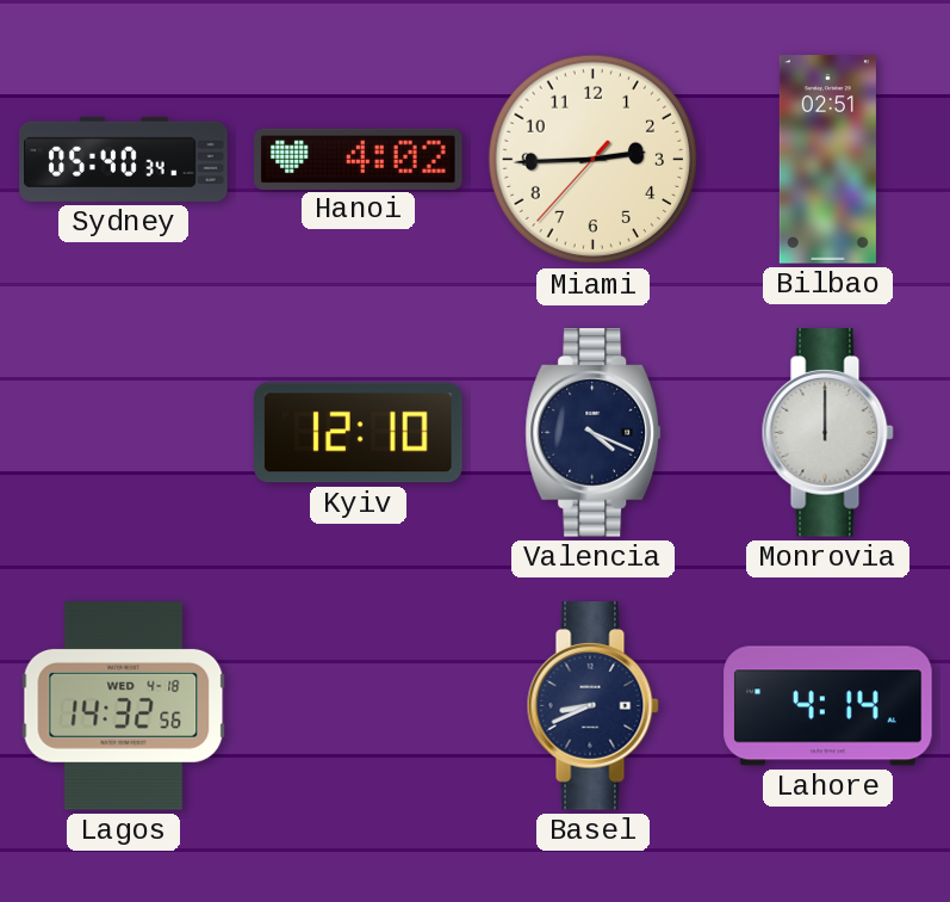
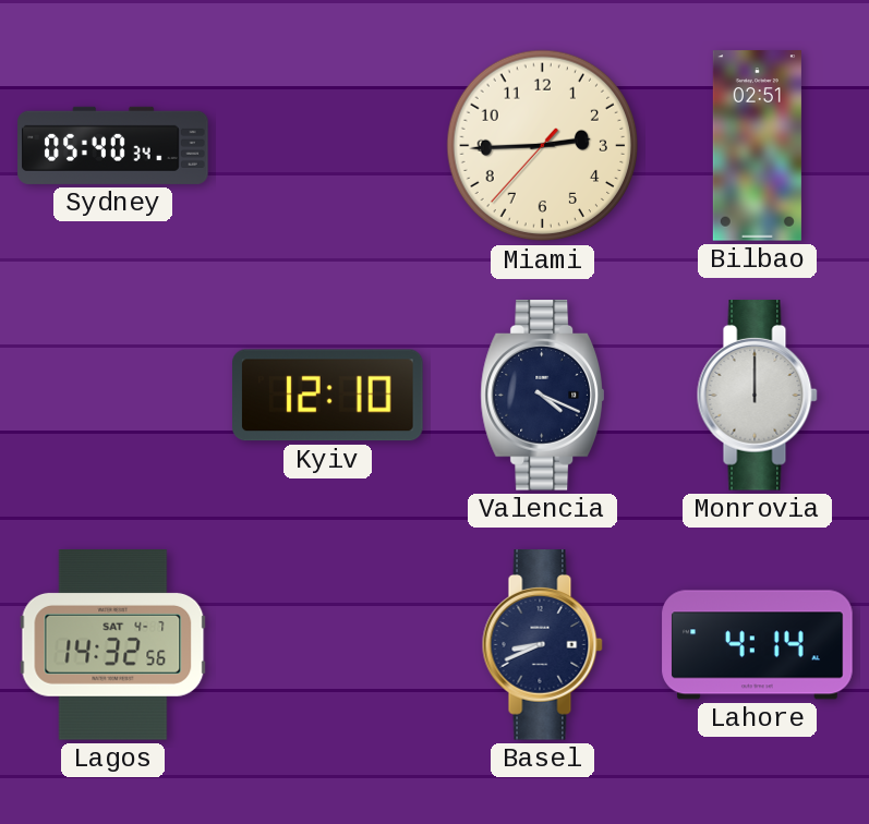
Hanoi: 4:02 -> none
Lagos date: WED 4-18 -> SAT 4-7
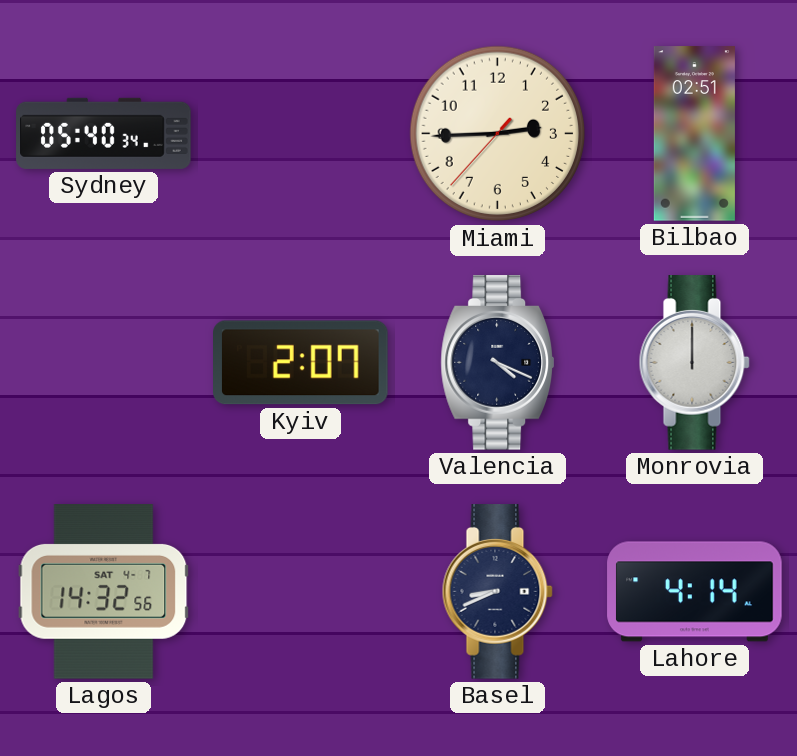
Kyiv: 12:10 -> 2:07
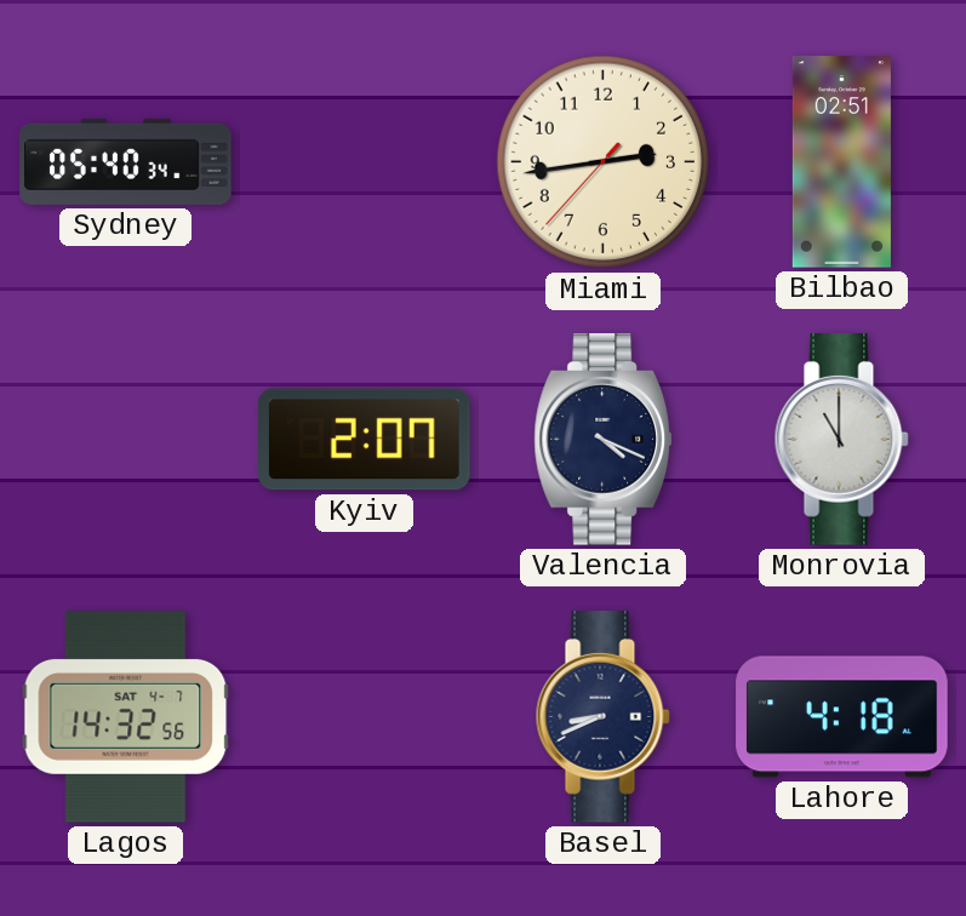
Miami: 2:44 -> 2:43
Monrovia: 12:00 -> 11:00
Lahore: 4:14 -> 4:18
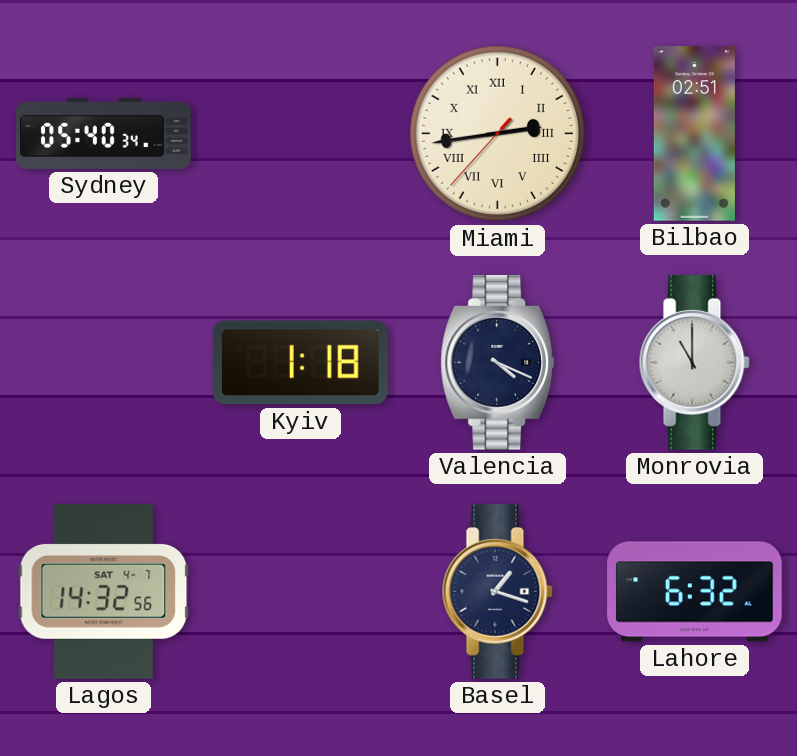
Miami numerals: Arabic -> Roman
Kyiv: 2:07 -> 1:18
Basel: 8:41 -> 1:18
Lahore: 4:18 -> 6:32
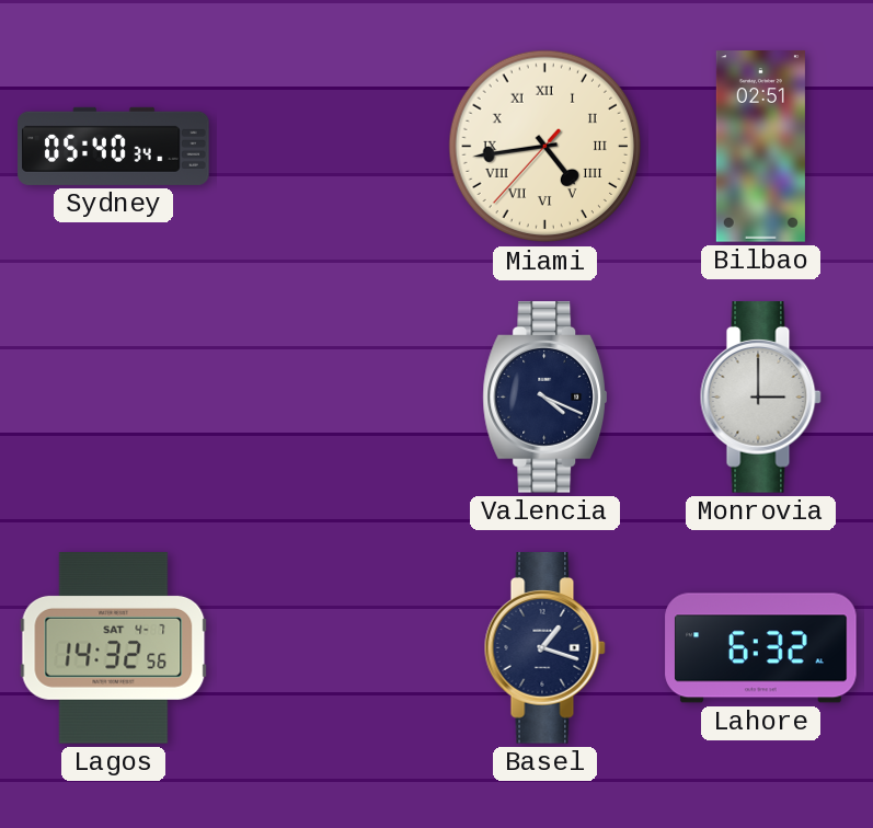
Miami: 2:43 -> 4:43
Kyiv: 1:18 -> none
Monrovia: 11:00 -> 3:00
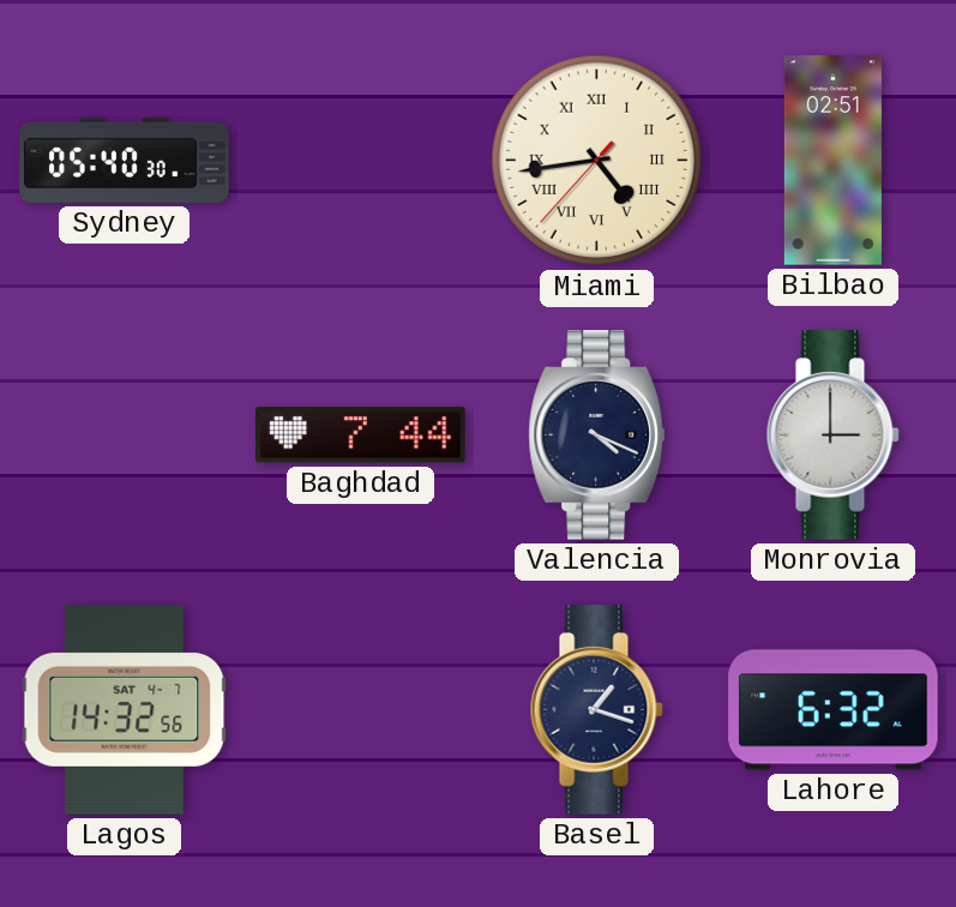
Sydney: 05:40:34 -> 05:40:30
Baghdad: none -> 7:44
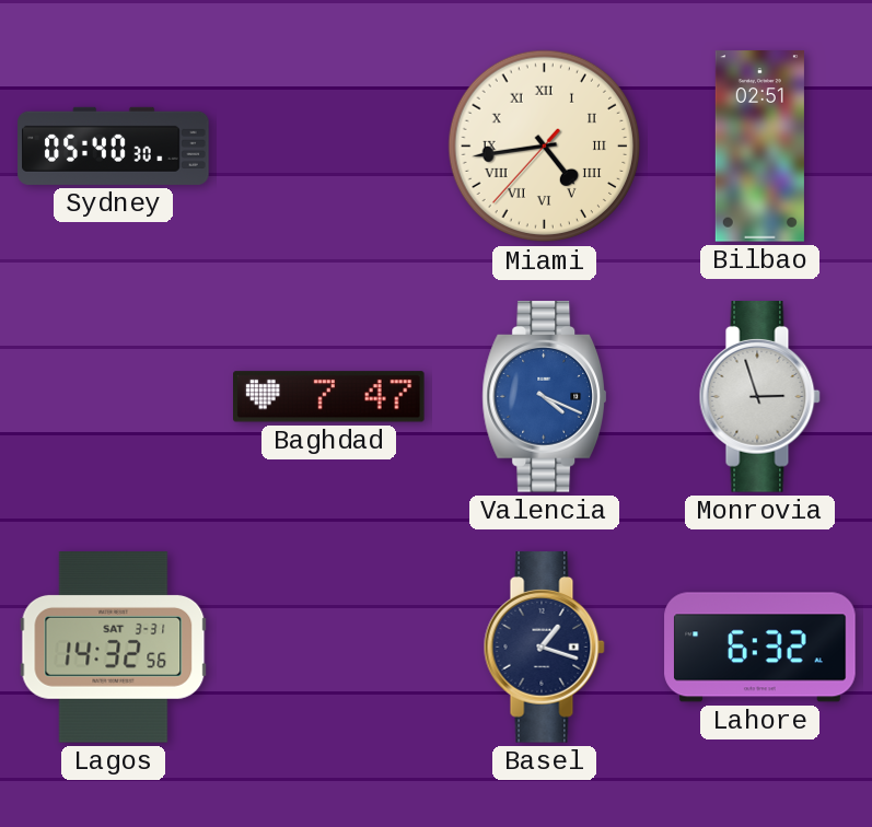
Baghdad: 7:44 -> 7:47
Valencia dial: navy -> blue
Monrovia: 3:00 -> 2:57
Lagos date: SAT 4-7 -> SAT 3-31
